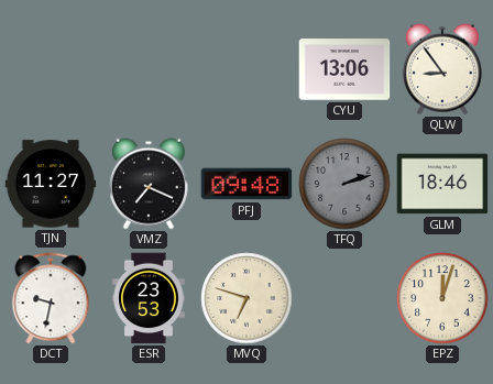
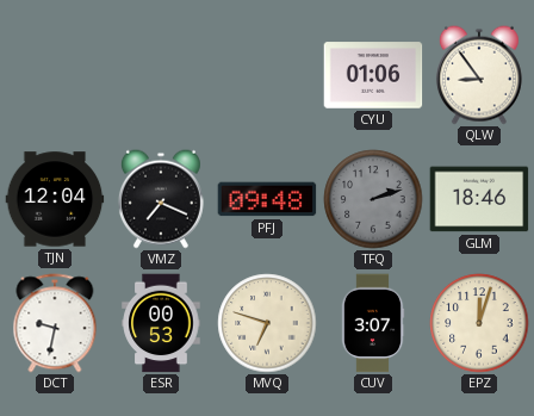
CYU: 13:06 -> 01:06
TJN: 11:27 -> 12:04
ESR: 23:53 -> 00:53
CUV: none -> 3:07
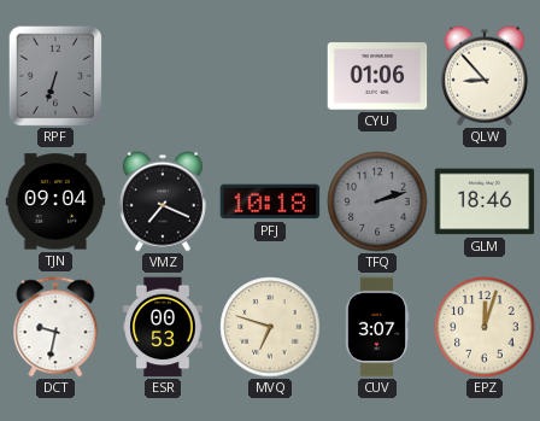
RPF: none -> 6:33
QLW: 8:54 -> 8:53
TJN: 12:04 -> 09:04
PFJ: 09:48 -> 10:18
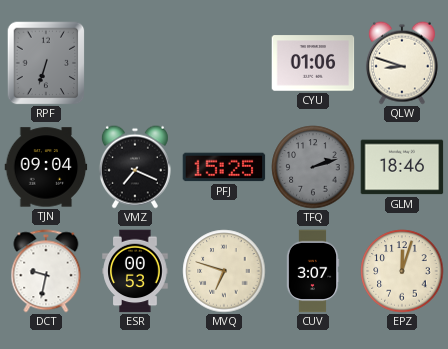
QLW: 8:53 -> 8:48
PFJ: 10:18 -> 15:25
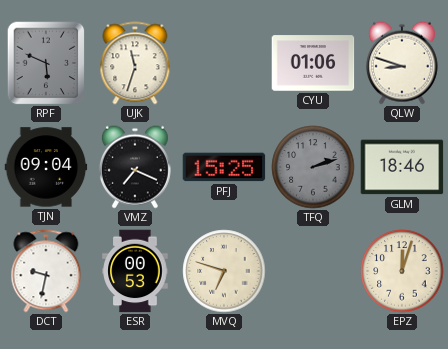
RPF: 6:33 -> 5:49
UJK: none -> 11:33
CUV: 3:07 -> none
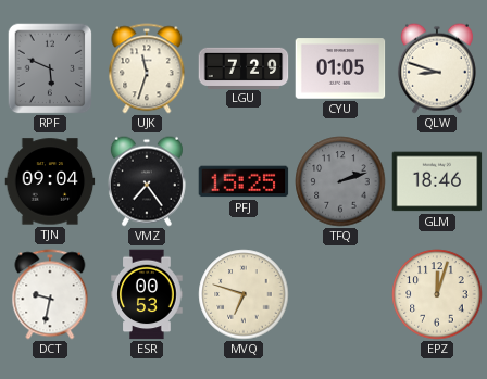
LGU: none -> 7:29
CYU: 01:06 -> 01:05
VMZ: 7:19 -> 7:24
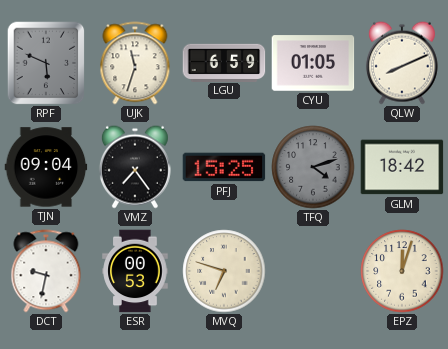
LGU: 7:29 -> 6:59
QLW: 8:48 -> 8:11
TFQ: 2:12 -> 4:12
GLM: 18:46 -> 18:42
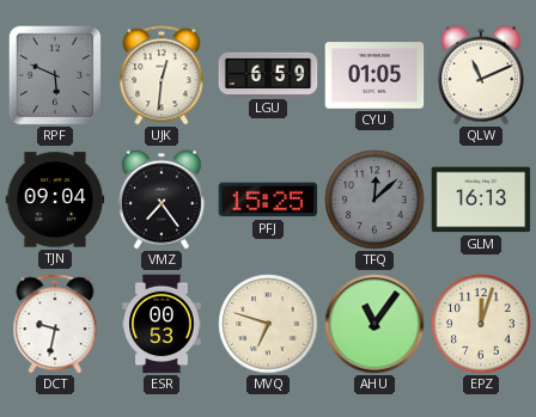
UJK: 11:33 -> 12:31
QLW: 8:11 -> 11:11
TFQ: 4:12 -> 12:08
GLM: 18:42 -> 16:13
AHU: none -> 11:06
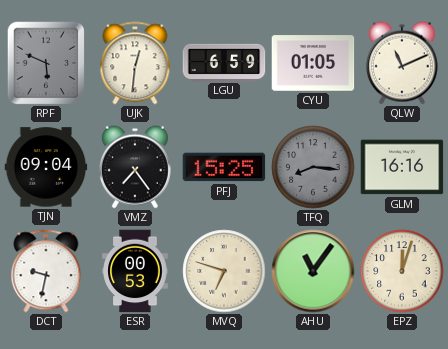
TFQ: 12:08 -> 8:16
GLM: 16:13 -> 16:16
